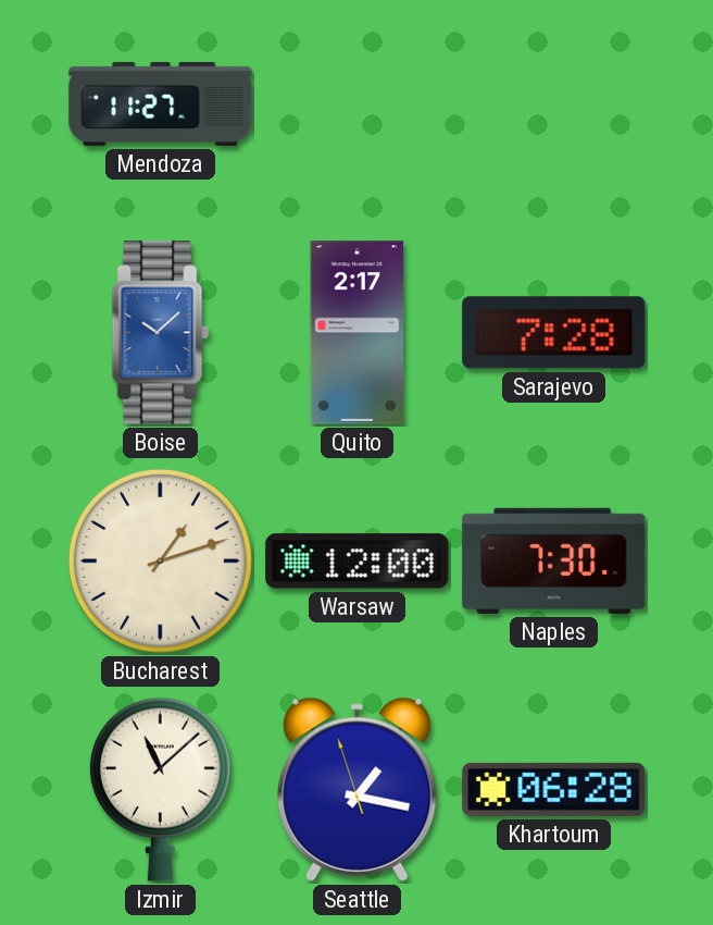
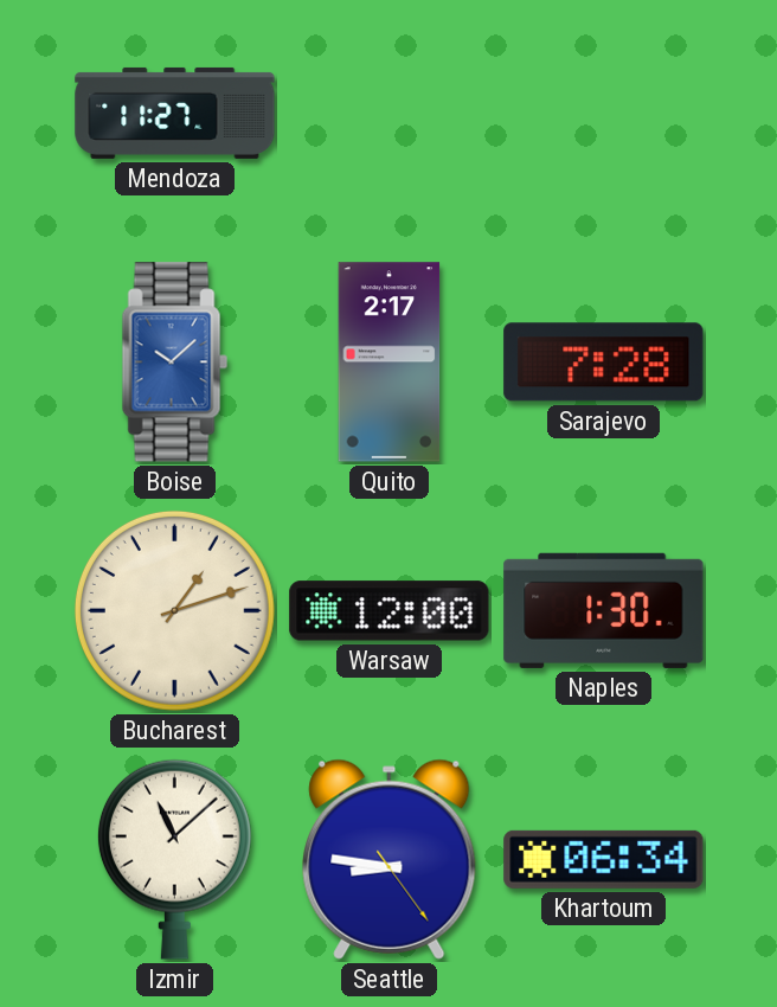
Naples: 7:30 -> 1:30
Seattle: 1:16 -> 8:46
Khartoum: 06:28 -> 06:34
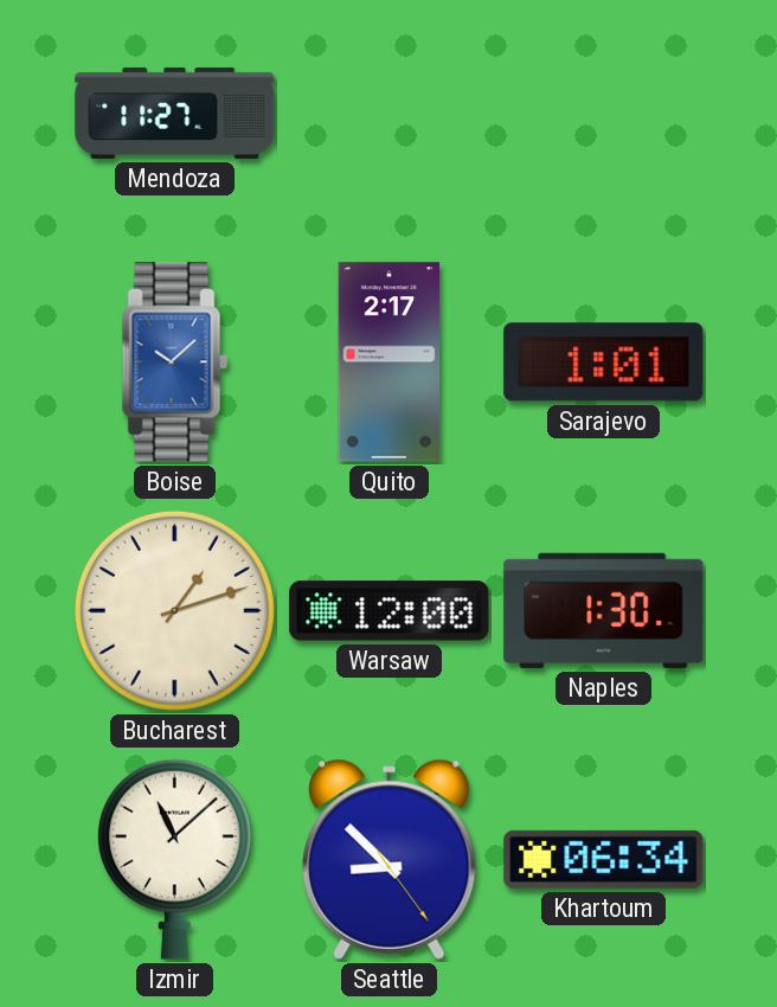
Sarajevo: 7:28 -> 1:01
Seattle: 8:46 -> 8:52
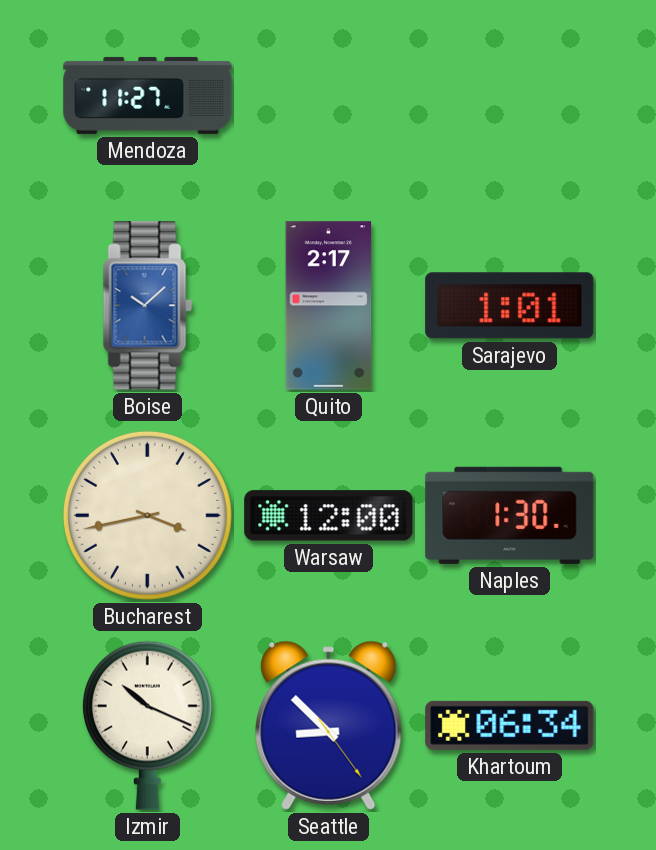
Bucharest: 1:12 -> 3:43
Izmir: 11:08 -> 10:19
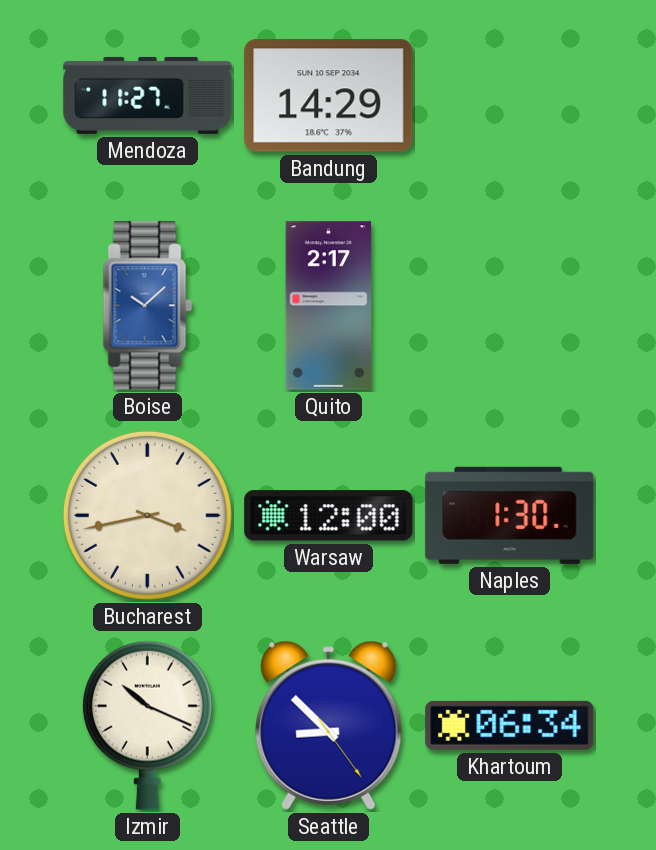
Bandung: none -> 14:29
Sarajevo: 1:01 -> none
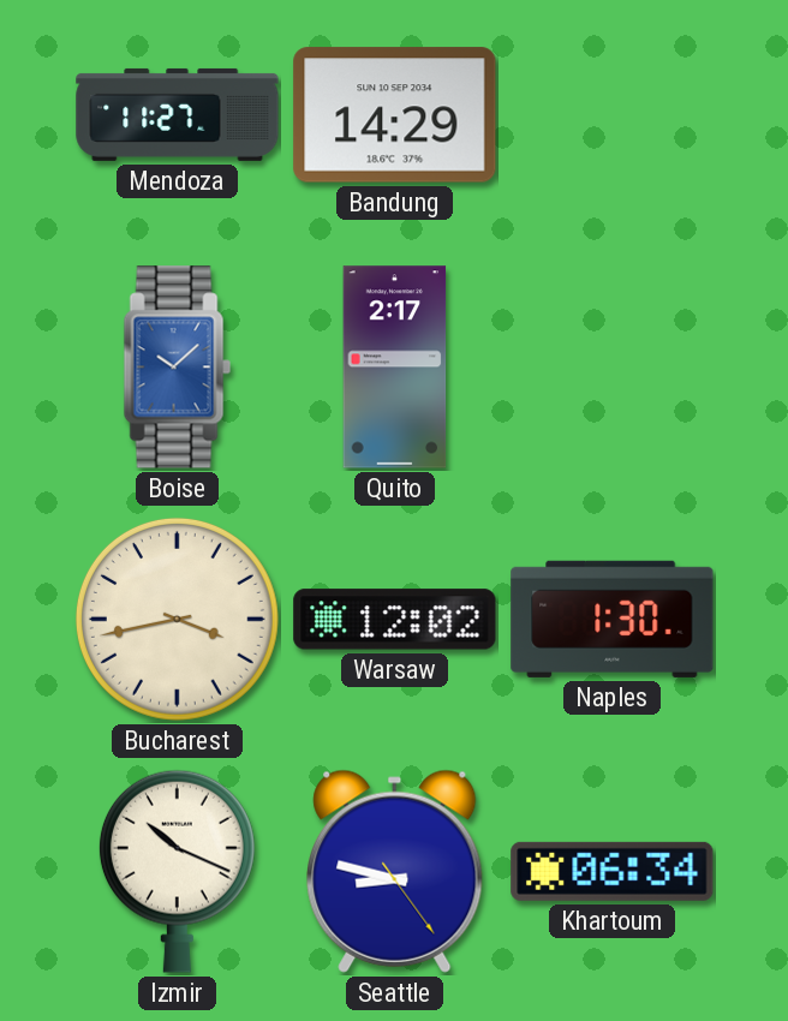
Warsaw: 12:00 -> 12:02
Seattle: 8:52 -> 8:47
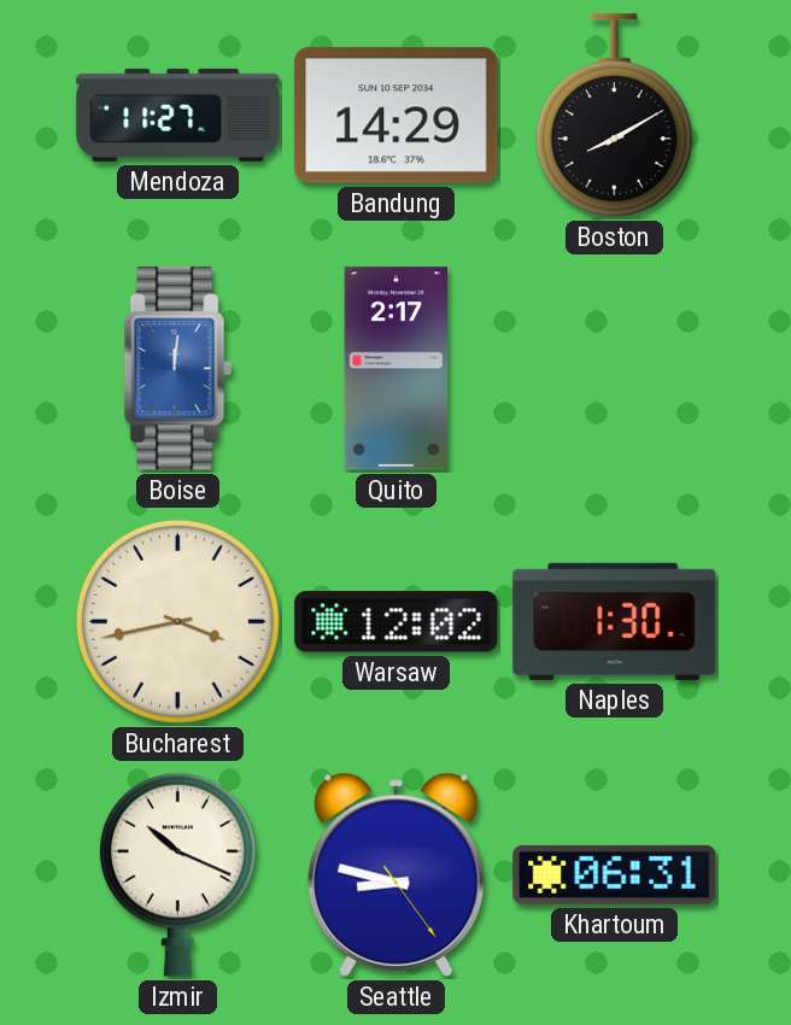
Boston: none -> 8:10
Boise: 10:08 -> 12:01
Khartoum: 06:34 -> 06:31
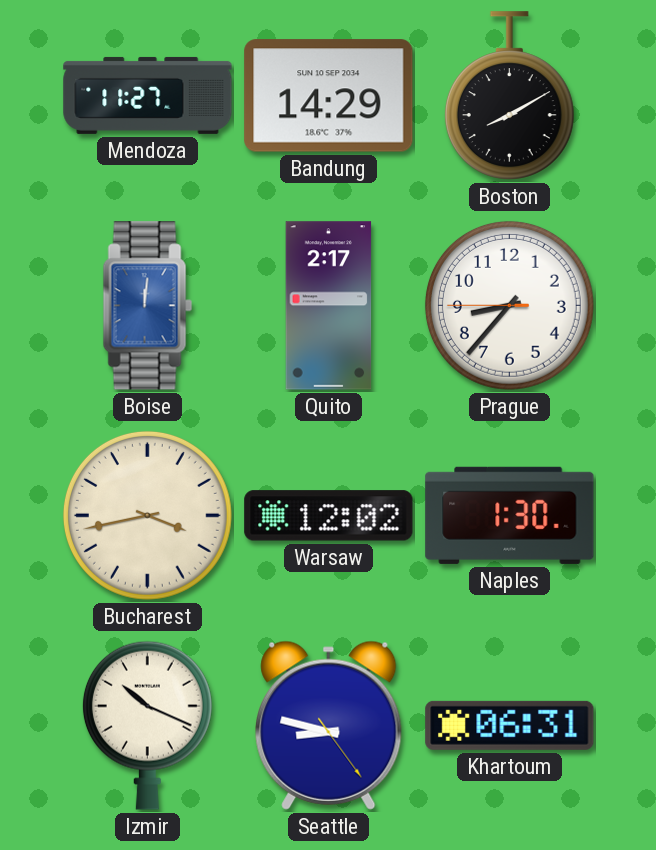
Prague: none -> 8:36
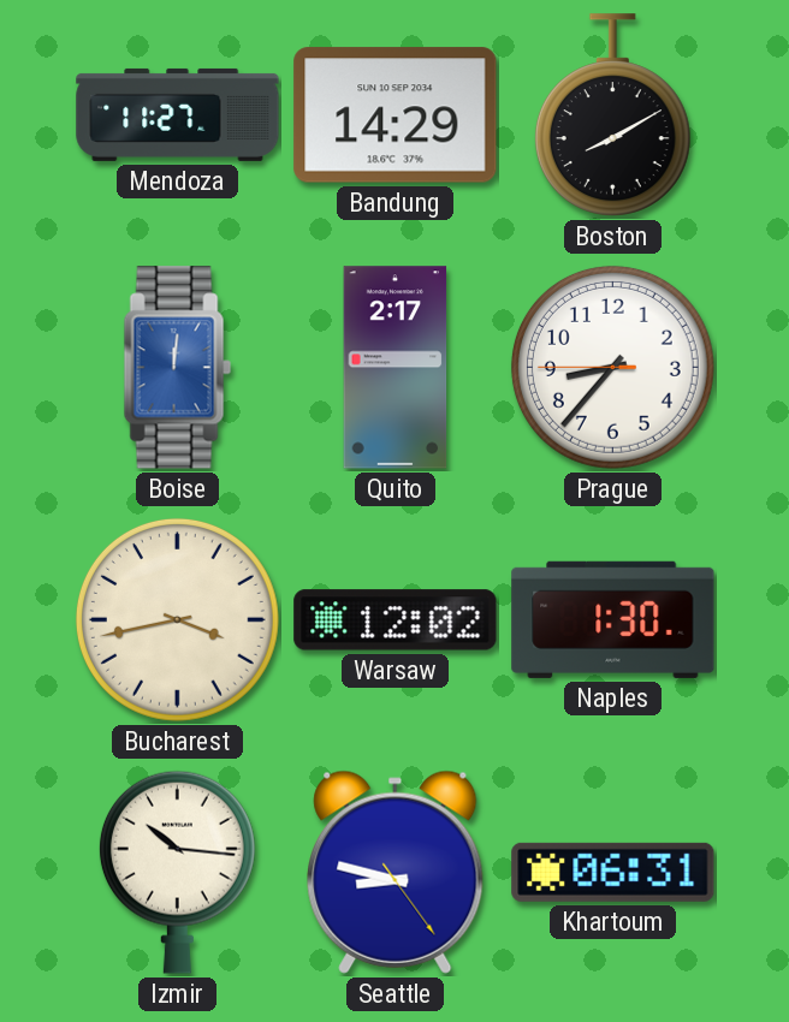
Izmir: 10:19 -> 10:16
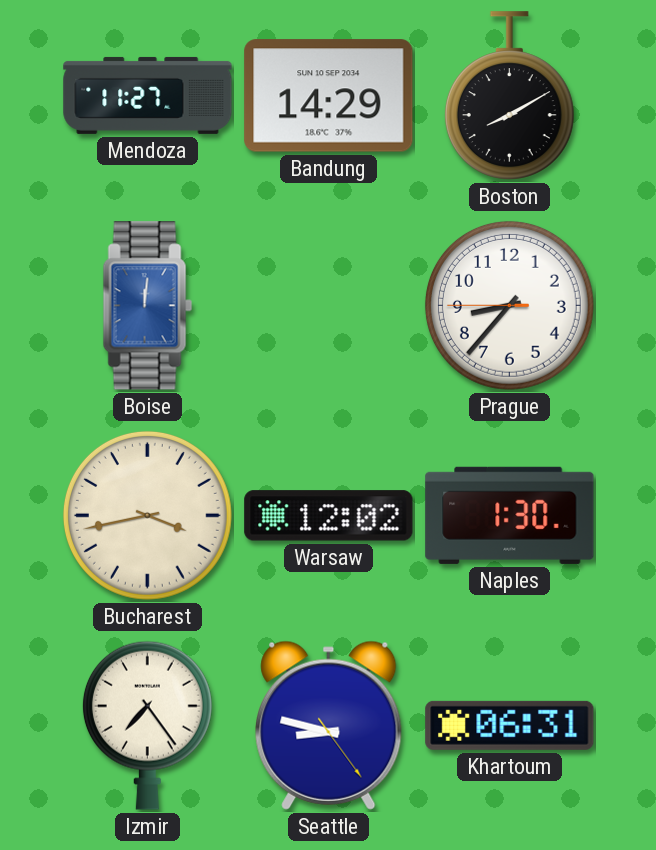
Quito: 2:17 -> none
Izmir: 10:16 -> 7:24
